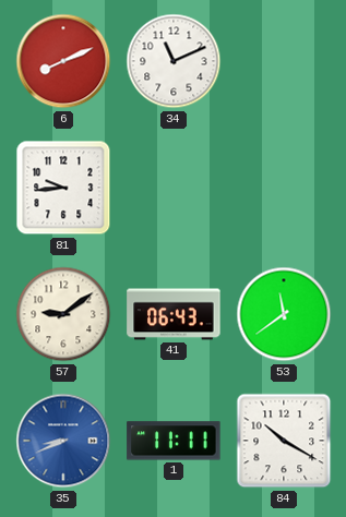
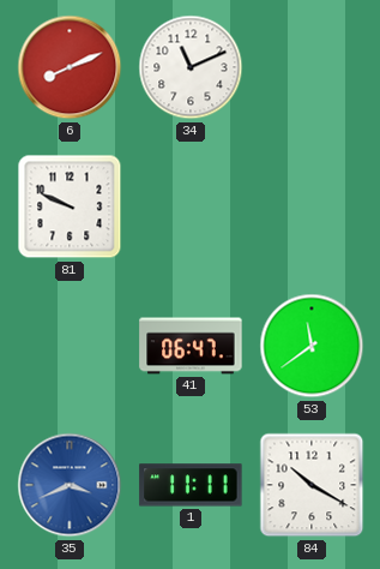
81: 9:44 -> 9:49
57: 9:09 -> none
41: 06:43 -> 06:47
35: 8:41 -> 3:41
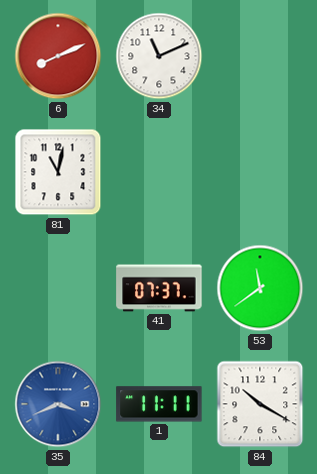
81: 9:49 -> 11:02
41: 06:47 -> 07:37
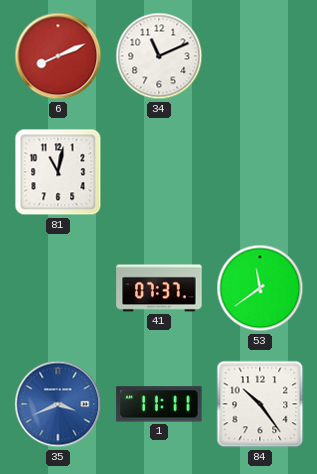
84: 10:20 -> 10:24
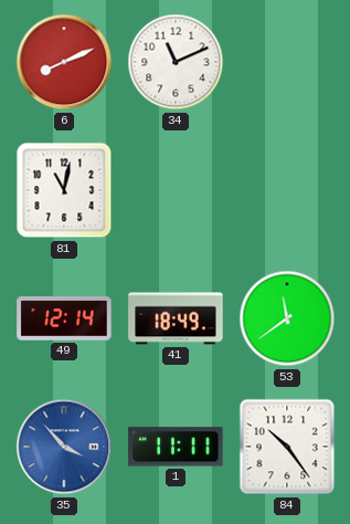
49: none -> 12:14
41: 07:37 -> 18:49
35: 3:41 -> 3:53
